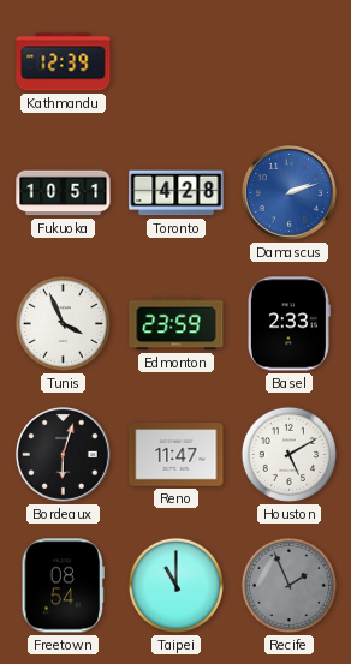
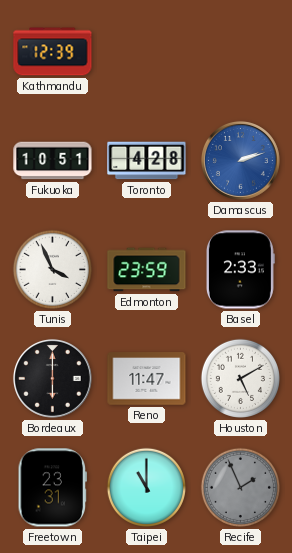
Bordeaux: 6:03 -> 6:00
Freetown: 08:54 -> 23:31
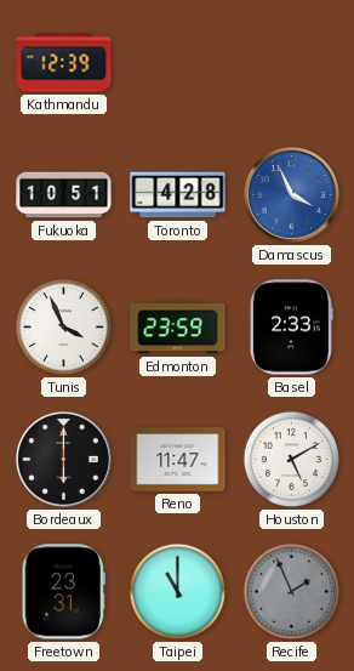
Damascus: 2:12 -> 3:56
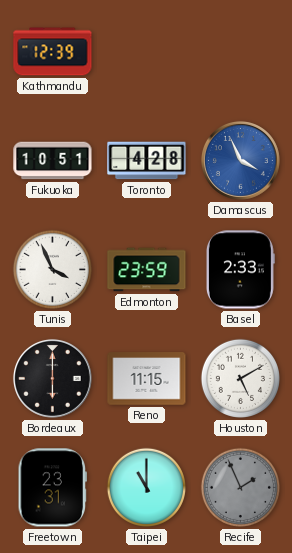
Reno: 11:47 -> 11:15
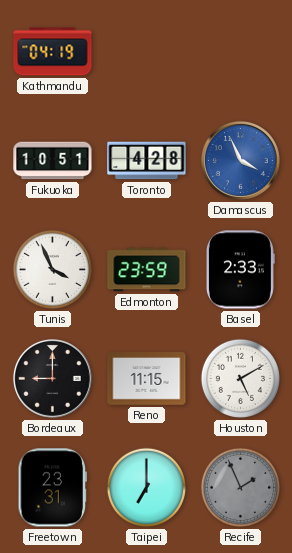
Kathmandu: 12:39 -> 04:19
Bordeaux: 6:00 -> 9:00
Taipei: 11:00 -> 7:00
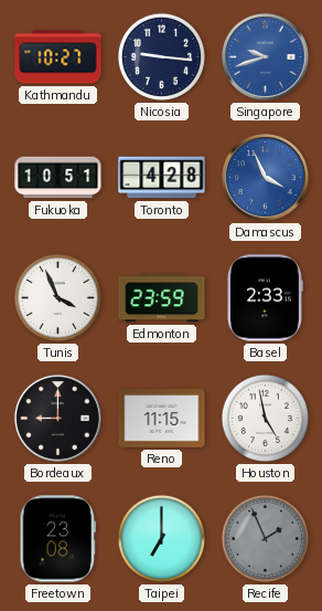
Kathmandu: 04:19 -> 10:27
Nicosia: none -> 9:16
Singapore: none -> 9:42
Houston: 5:10 -> 4:58
Freetown: 23:31 -> 23:08
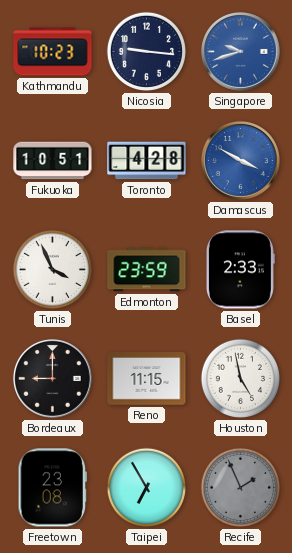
Kathmandu: 10:27 -> 10:23
Damascus: 3:56 -> 3:50
Taipei: 7:00 -> 6:55
